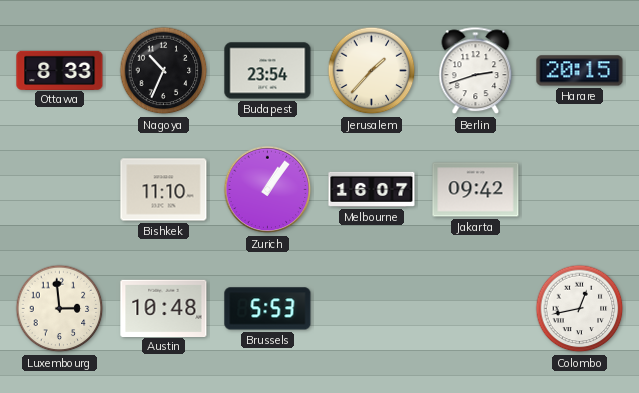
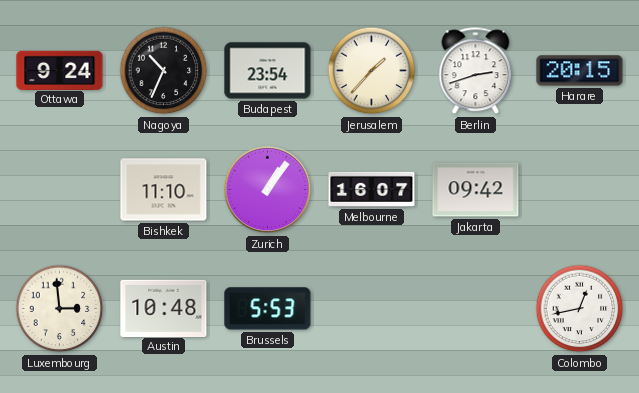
Ottawa: 8:33 -> 9:24
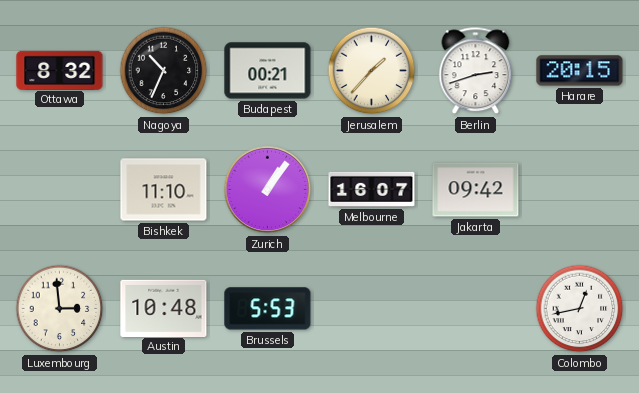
Ottawa: 9:24 -> 8:32
Budapest: 23:54 -> 00:21
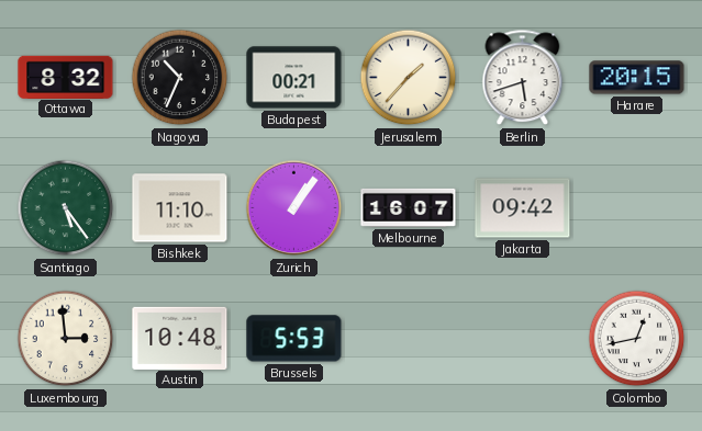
Berlin: 2:42 -> 5:42
Santiago: none -> 5:24
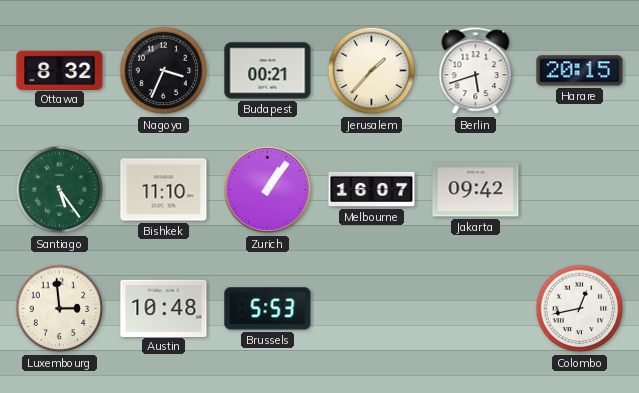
Nagoya: 10:34 -> 3:34
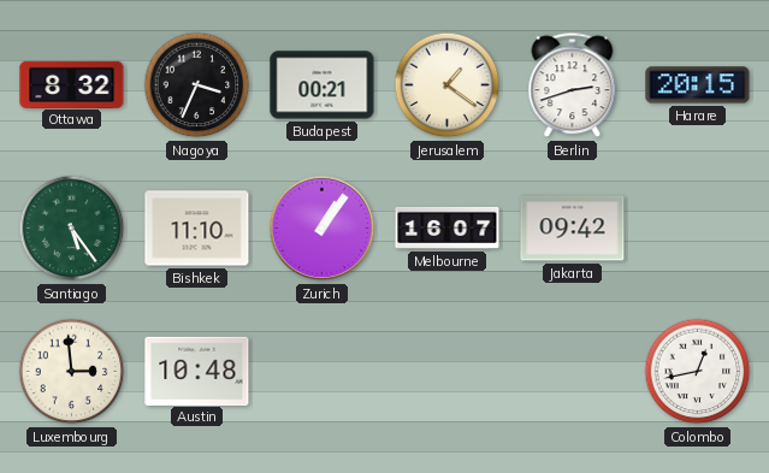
Jerusalem: 1:37 -> 1:21
Berlin: 5:42 -> 2:42
Brussels: 5:53 -> none
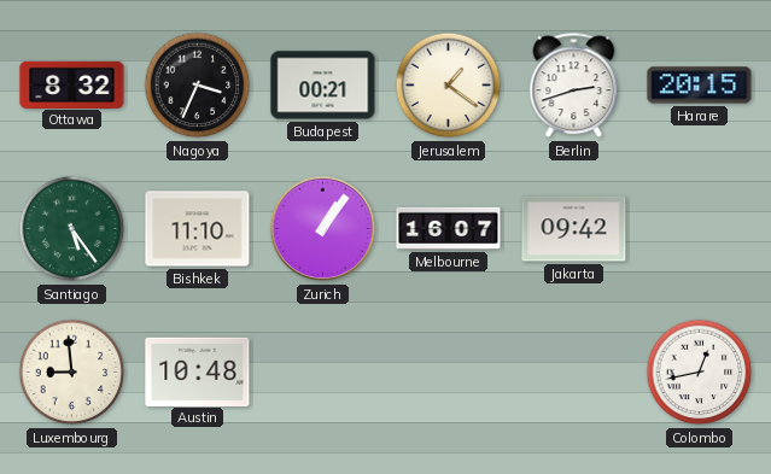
Luxembourg: 2:59 -> 8:59
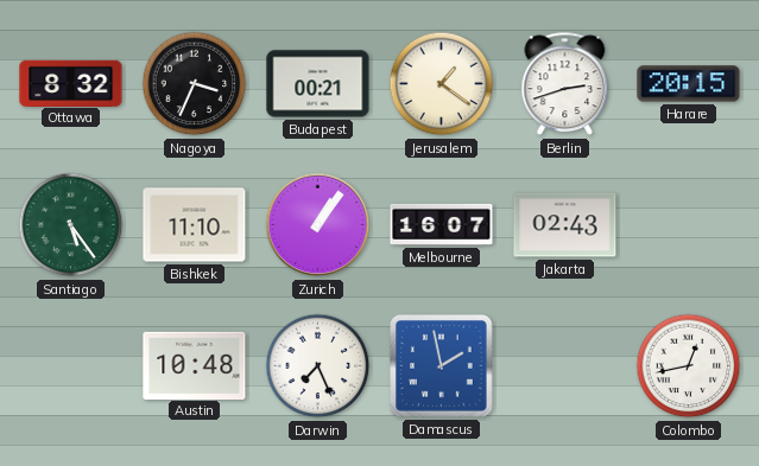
Jakarta: 09:42 -> 02:43
Luxembourg: 8:59 -> none
Darwin: none -> 7:26
Damascus: none -> 1:58
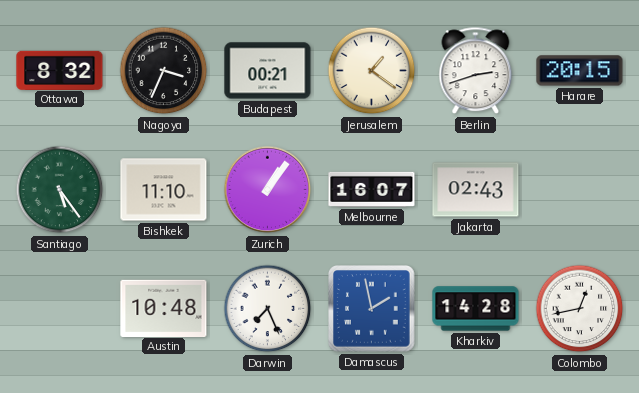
Kharkiv: none -> 14:28
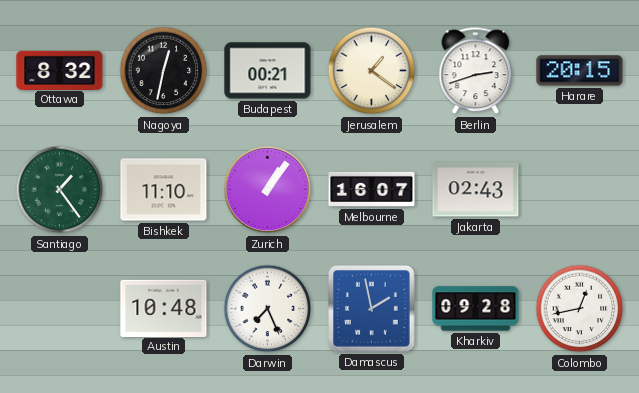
Nagoya: 3:34 -> 12:32
Santiago: 5:24 -> 1:24
Kharkiv: 14:28 -> 09:28
